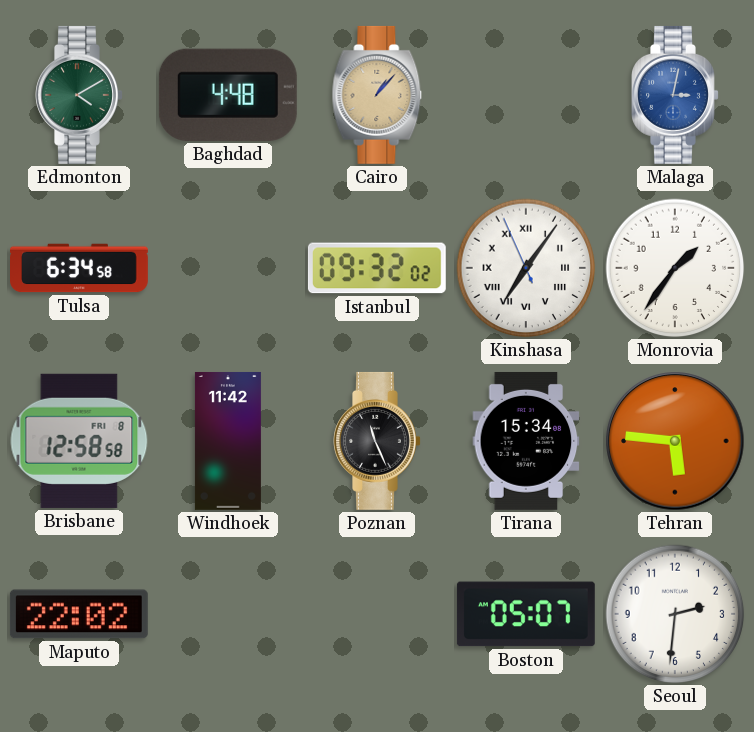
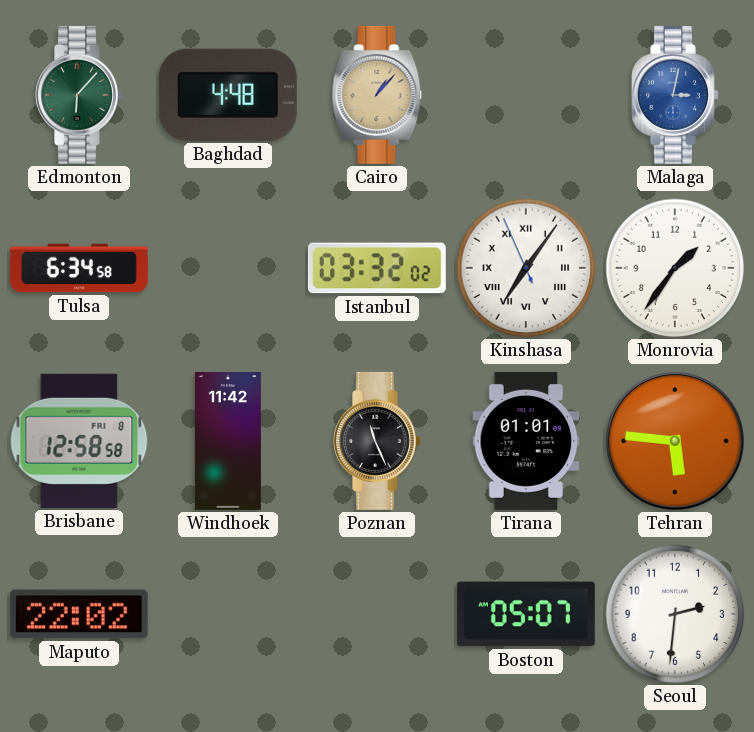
Edmonton: 4:10 -> 6:07
Istanbul: 09:32 -> 03:32
Tirana: 15:34 -> 01:01
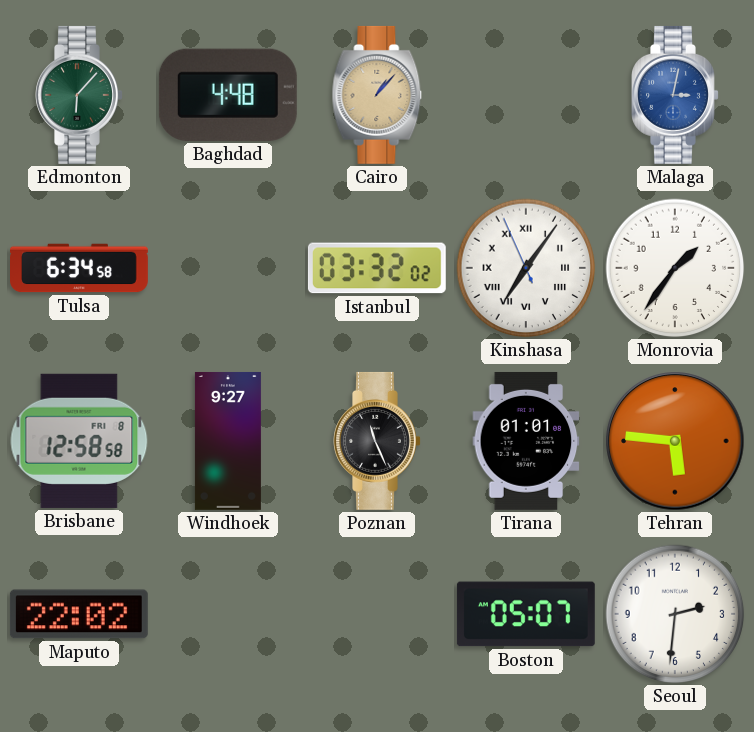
Windhoek: 11:42 -> 9:27
